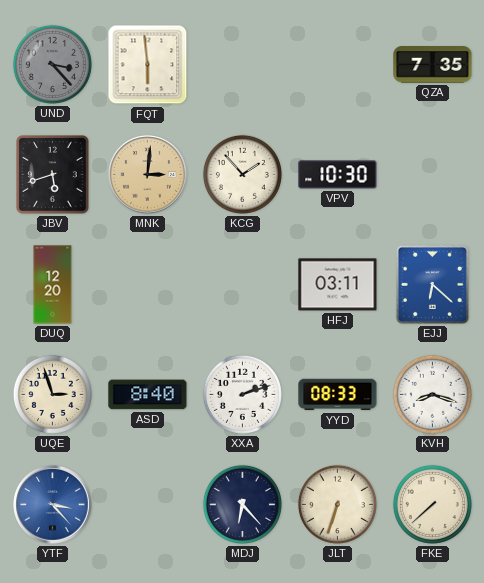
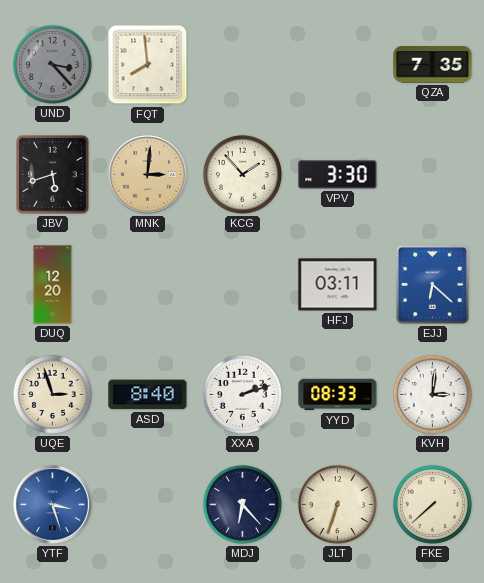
FQT: 5:59 -> 7:59
VPV: 10:30 -> 3:30
KVH: 8:18 -> 3:01
YTF: 3:23 -> 3:27
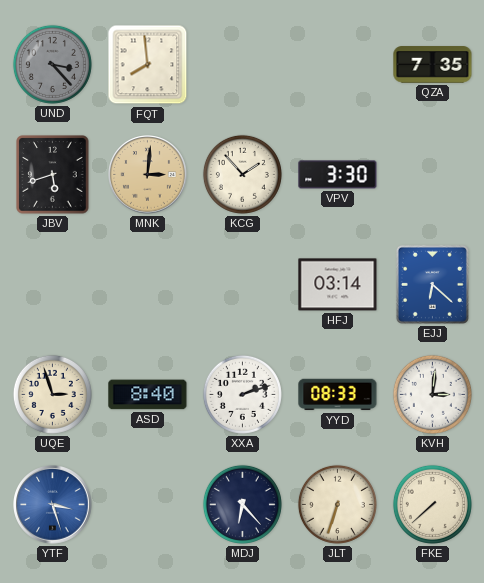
DUQ: 12:20 -> none
HFJ: 03:11 -> 03:14
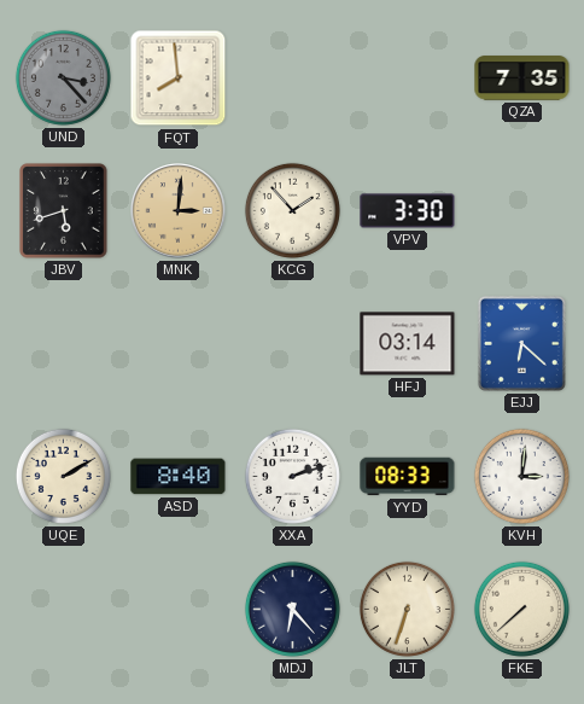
UQE: 2:57 -> 2:10
YTF: 3:27 -> none
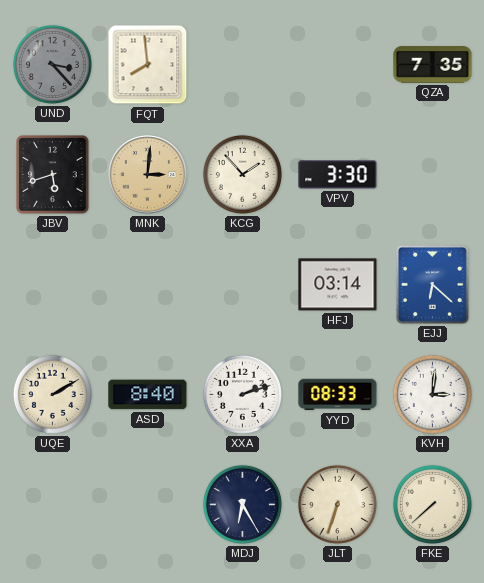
MDJ: 6:23 -> 6:25
